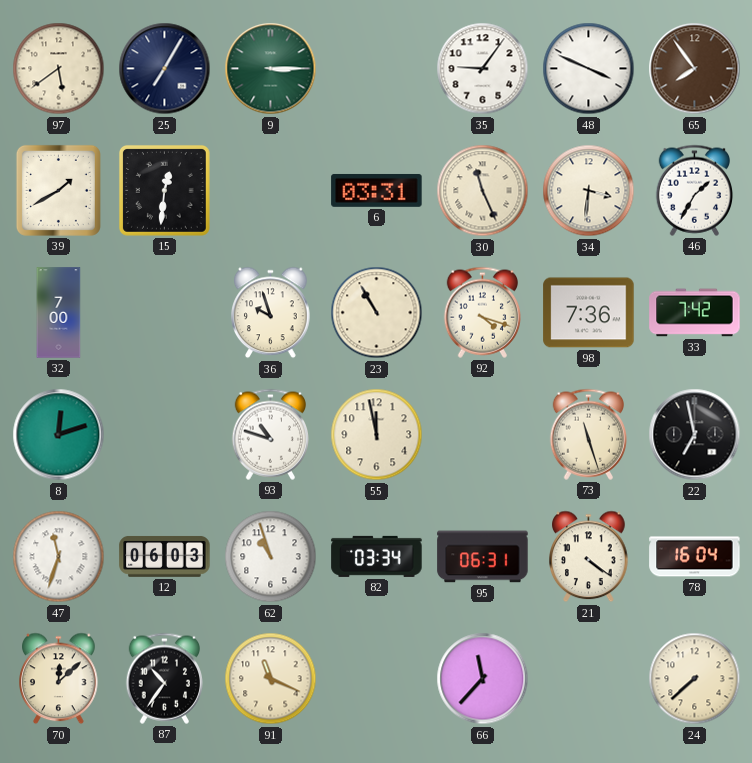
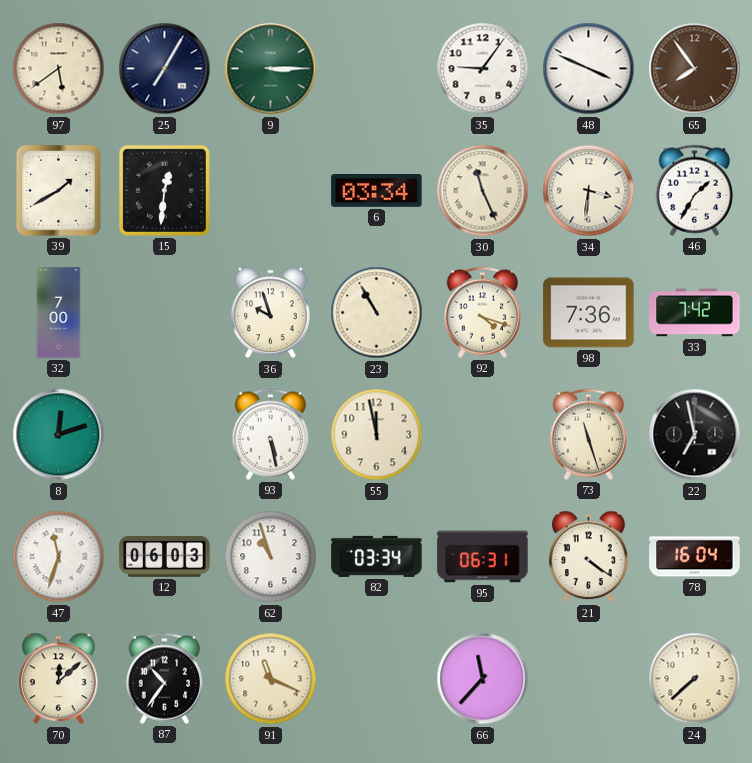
6: 03:31 -> 03:34
93: 10:48 -> 5:28
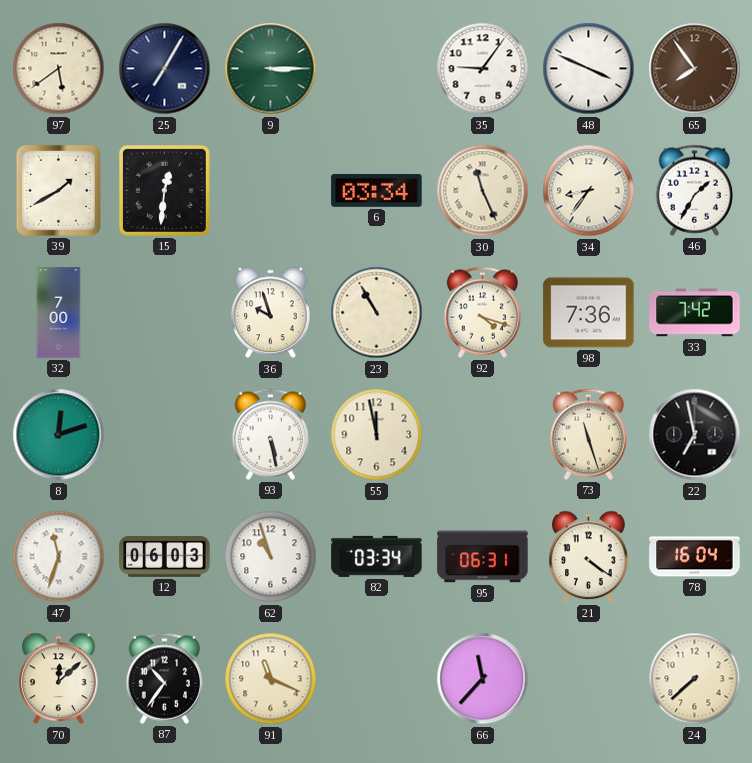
34: 3:31 -> 8:36
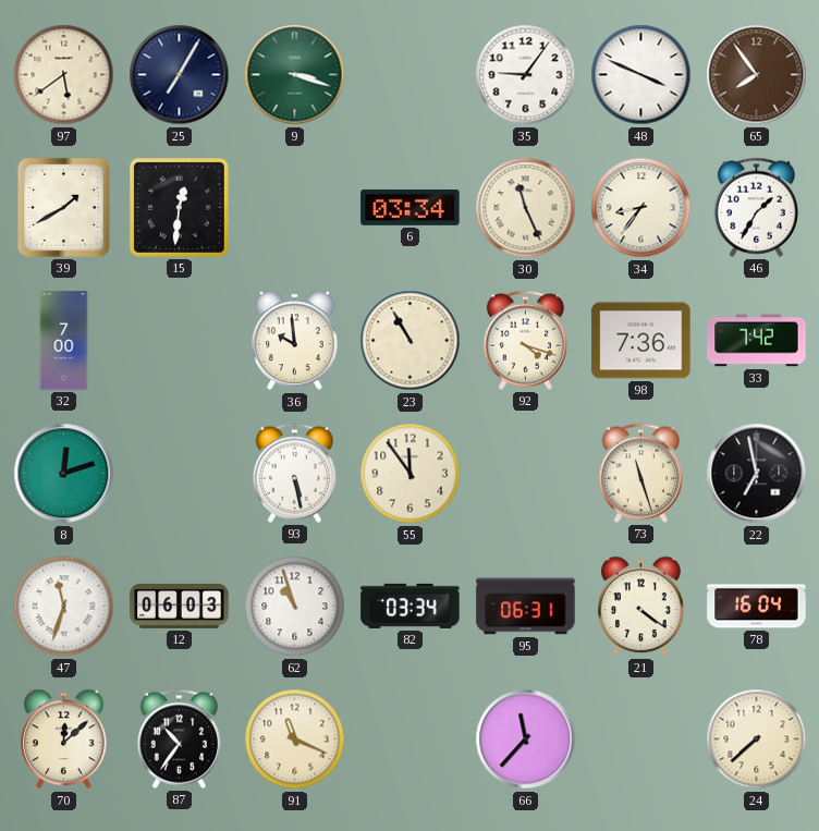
9: 3:15 -> 3:18
36: 9:57 -> 9:59
55: 11:58 -> 11:54
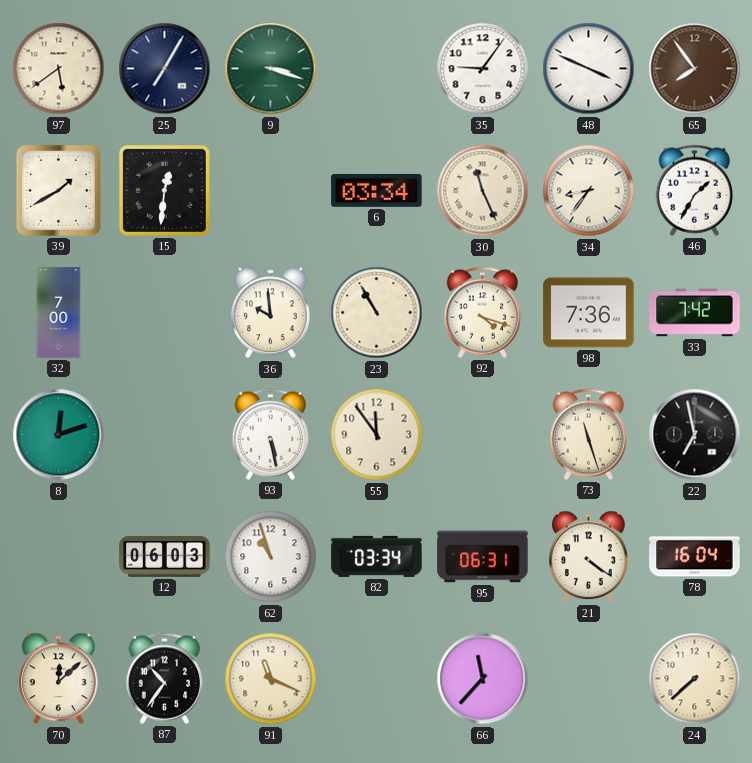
47: 11:33 -> none
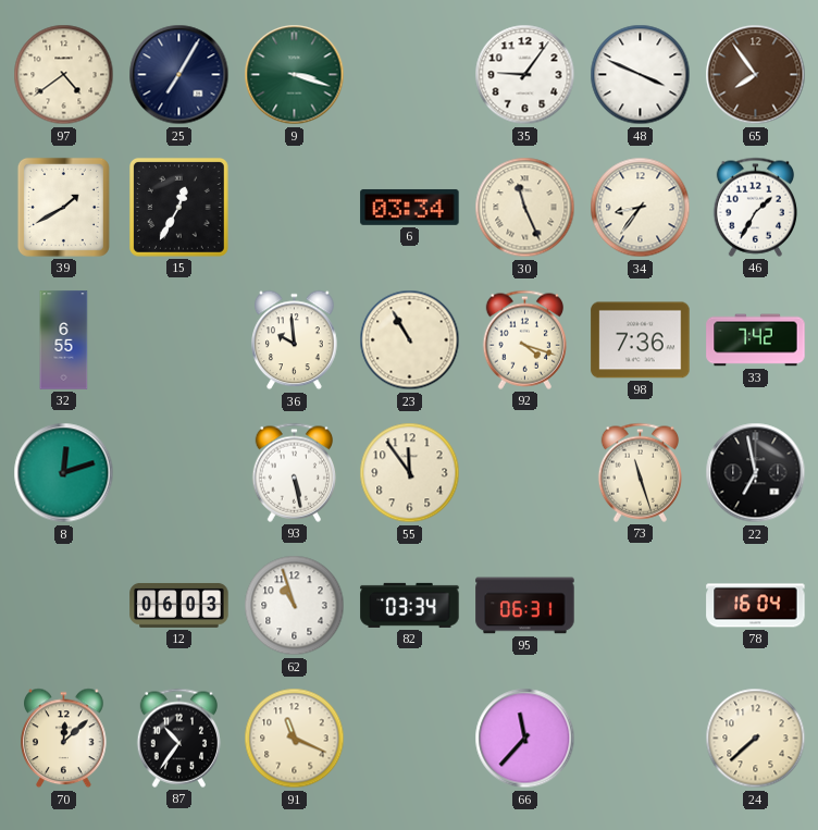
97: 5:39 -> 4:39
15: 12:31 -> 12:35
32: 7:00 -> 6:55
21: 4:21 -> none
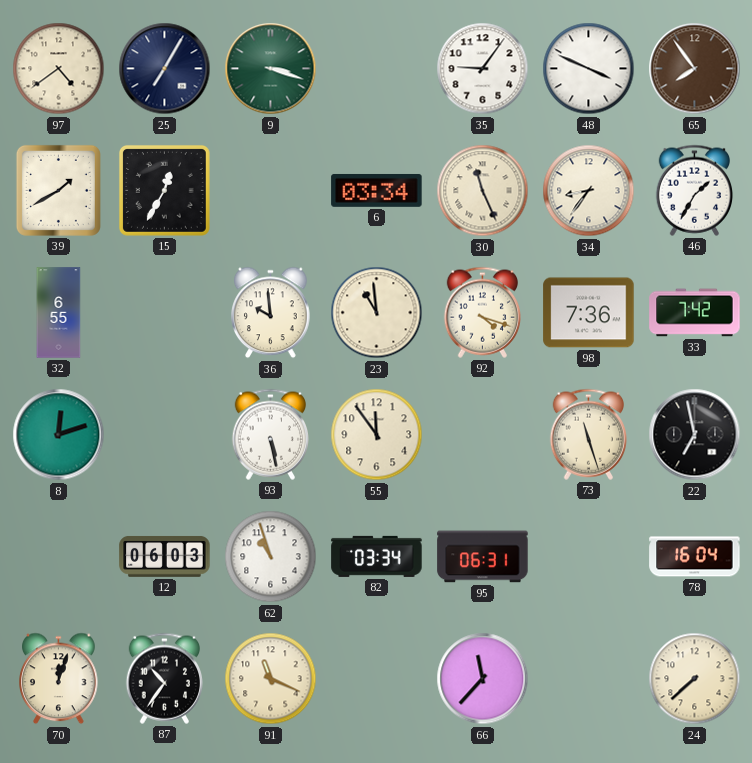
23: 10:55 -> 10:59
70: 12:08 -> 12:03
